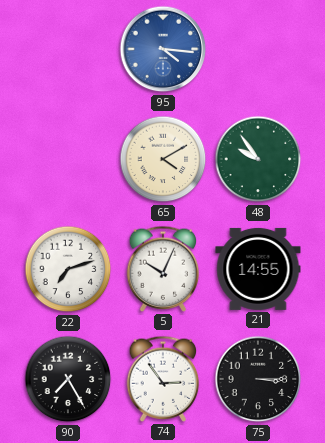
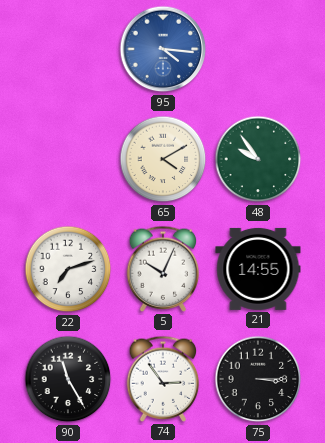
90: 7:25 -> 11:25
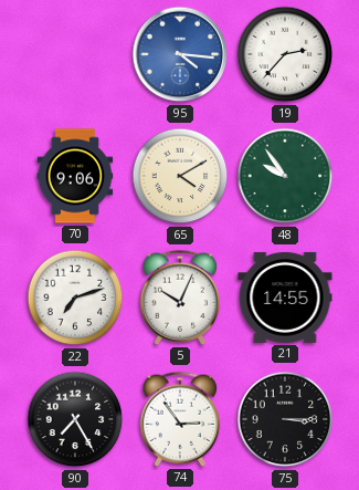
19: none -> 2:37
70: none -> 9:06
90: 11:25 -> 7:25
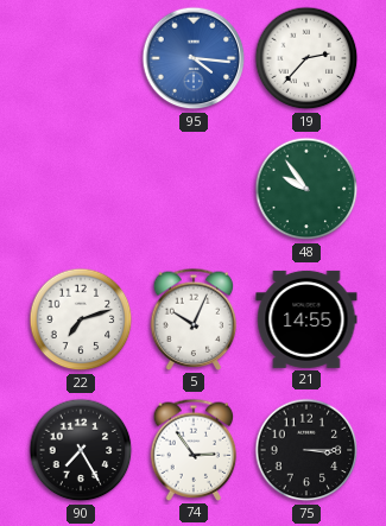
70: 9:06 -> none
65: 4:10 -> none
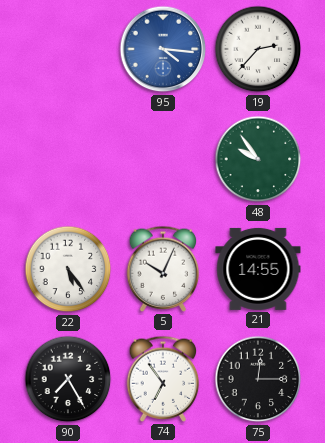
22: 7:12 -> 5:24
74: 2:54 -> 6:54
75: 3:15 -> 12:15
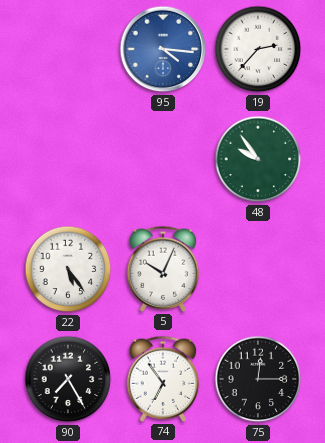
21: 14:55 -> none
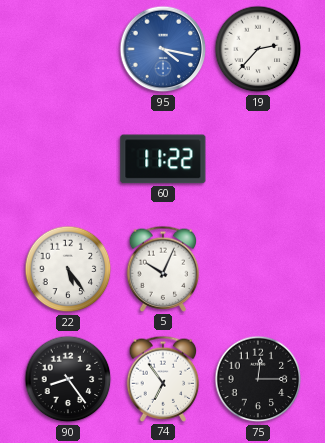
95: 4:16 -> 4:17
60: none -> 11:22
48: 9:54 -> none
90: 7:25 -> 8:24
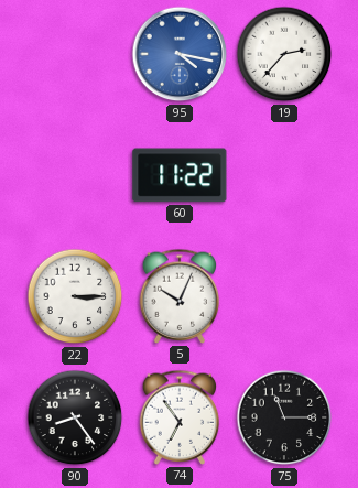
22: 5:24 -> 3:15
75: 12:15 -> 11:15
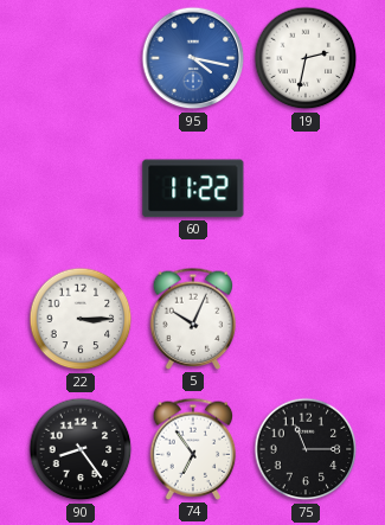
19: 2:37 -> 2:32
